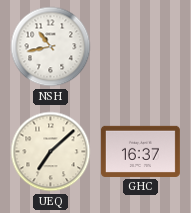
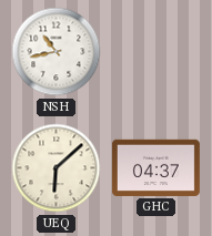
UEQ: 7:08 -> 6:08
GHC: 16:37 -> 04:37
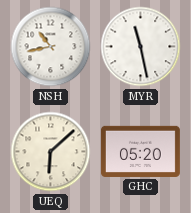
MYR: none -> 11:28
GHC: 04:37 -> 05:20
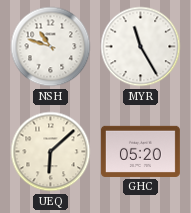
NSH: 10:43 -> 10:48
MYR: 11:28 -> 11:25
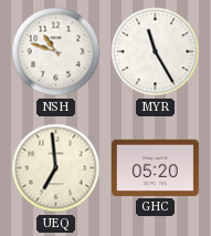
UEQ: 6:08 -> 6:59
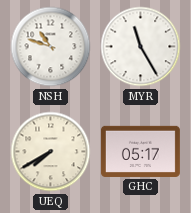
UEQ: 6:59 -> 7:40
GHC: 05:20 -> 05:17
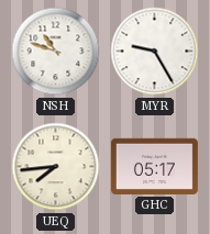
MYR: 11:25 -> 9:25
UEQ: 7:40 -> 7:44
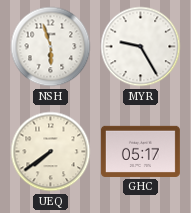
NSH: 10:48 -> 5:57
UEQ: 7:44 -> 7:39
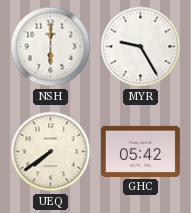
NSH: 5:57 -> 6:00
GHC: 05:17 -> 05:42
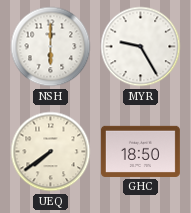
GHC: 05:42 -> 18:50
